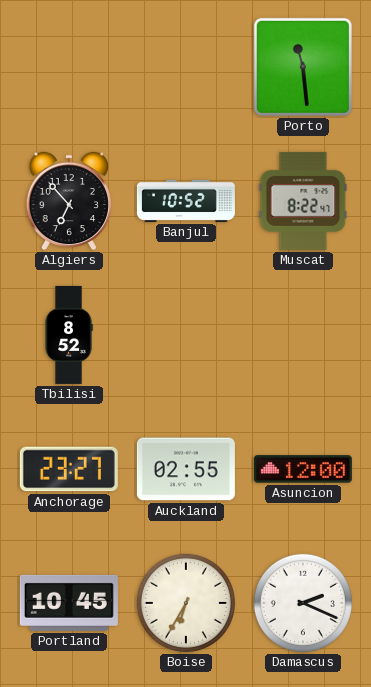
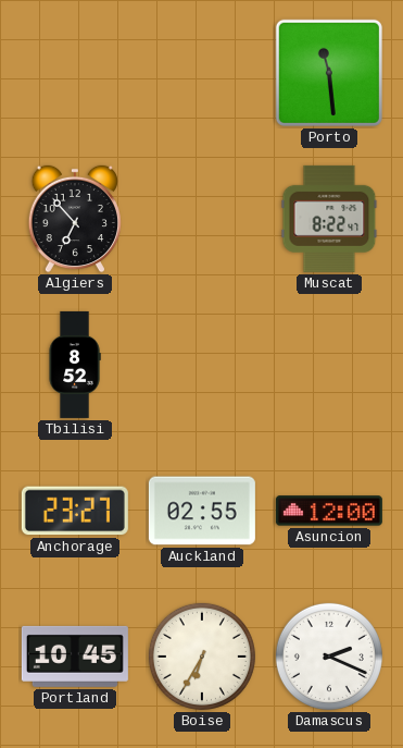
Banjul: 10:52 -> none
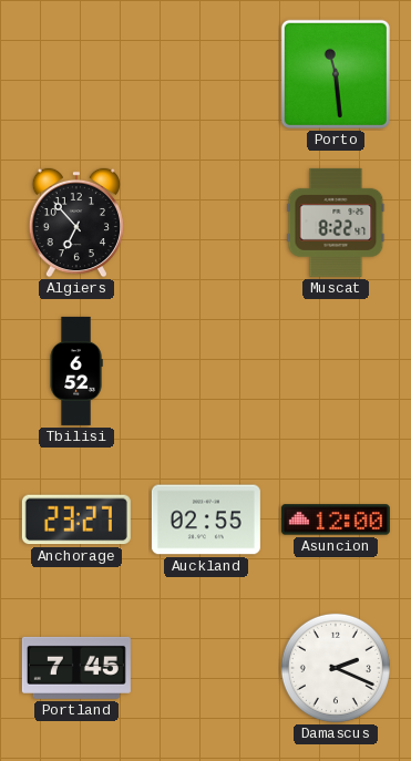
Tbilisi: 8:52 -> 6:52
Portland: 10:45 -> 7:45
Boise: 6:35 -> none
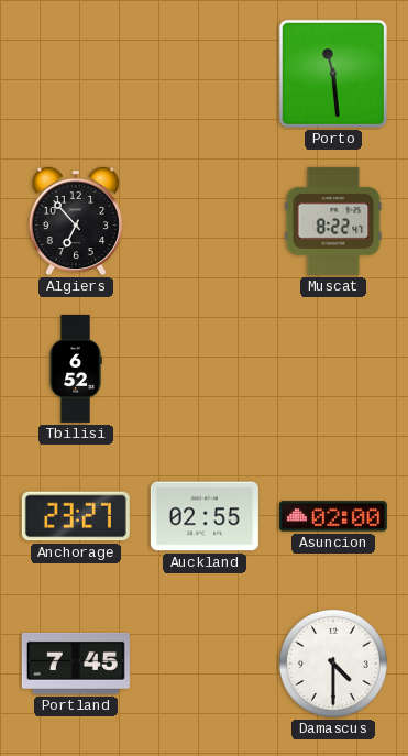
Asuncion: 12:00 -> 02:00
Damascus: 2:19 -> 4:30
